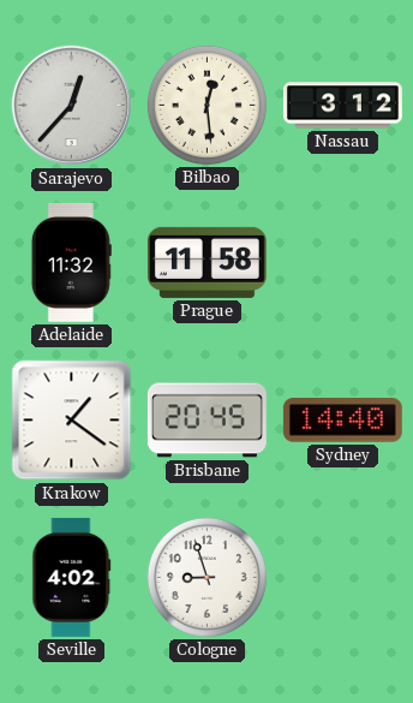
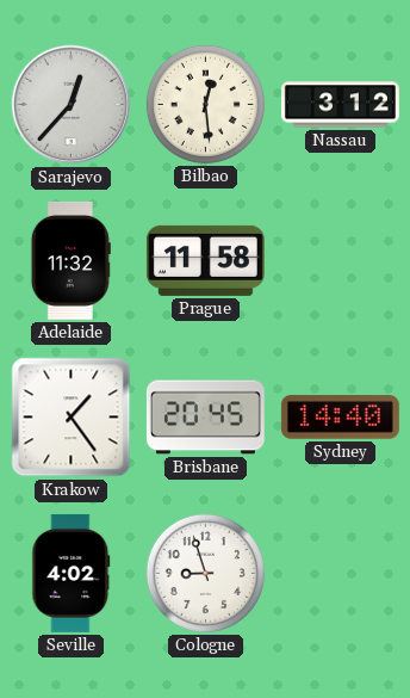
Krakow: 1:21 -> 1:24
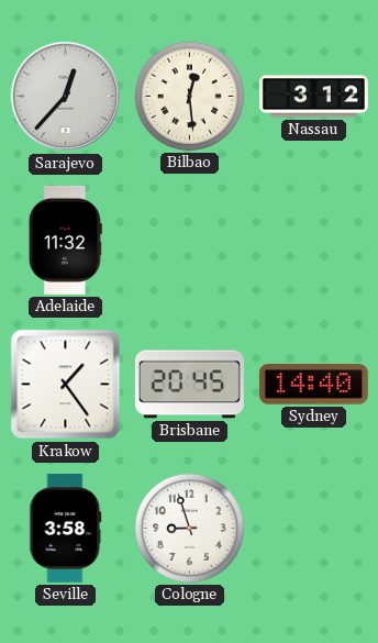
Prague: 11:58 -> none
Seville: 4:02 -> 3:58
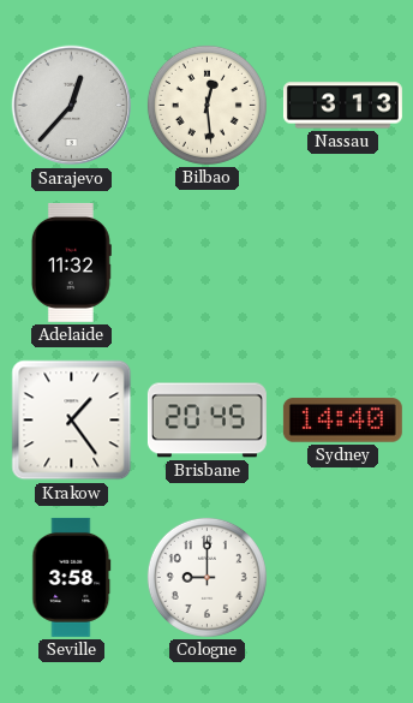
Nassau: 3:12 -> 3:13
Cologne: 8:57 -> 9:00
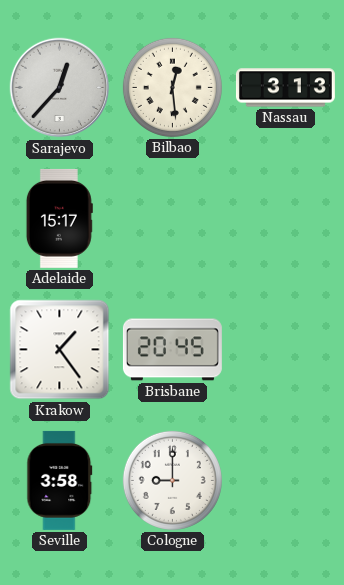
Adelaide: 11:32 -> 15:17
Sydney: 14:40 -> none
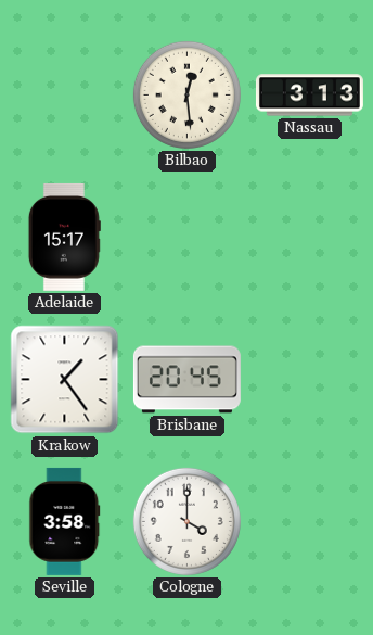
Sarajevo: 12:37 -> none
Cologne: 9:00 -> 4:00
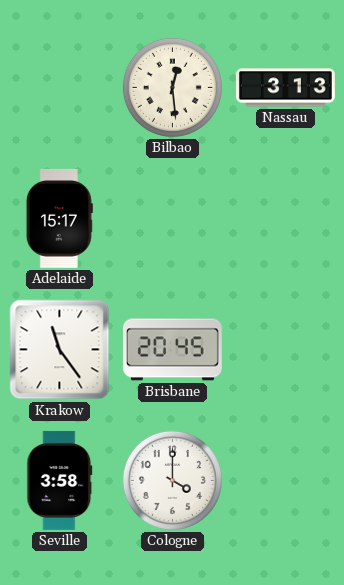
Krakow: 1:24 -> 11:24
